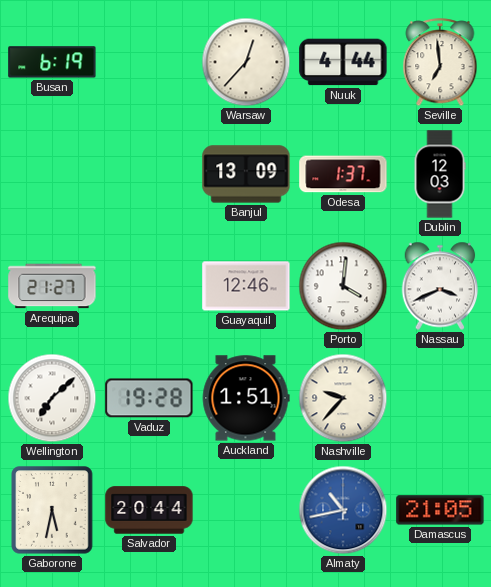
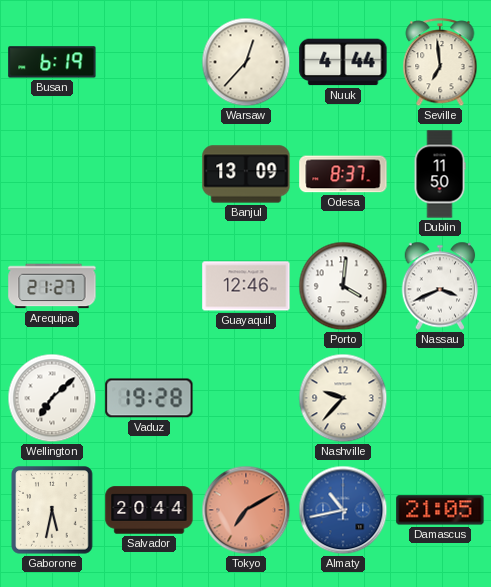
Odesa: 1:37 -> 8:37
Dublin: 12:03 -> 11:50
Auckland: 1:51 -> none
Tokyo: none -> 7:10
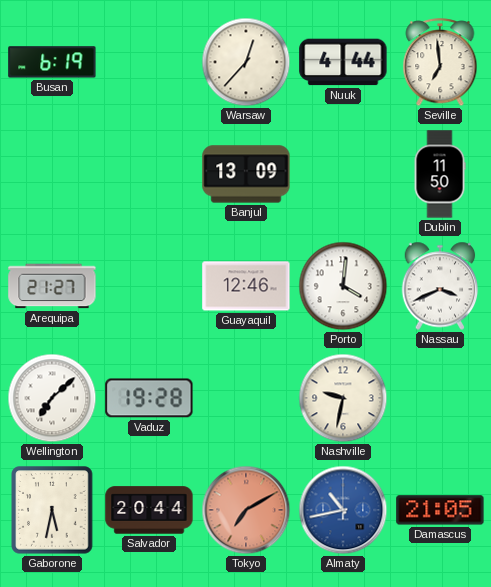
Odesa: 8:37 -> none
Nashville: 9:37 -> 9:32
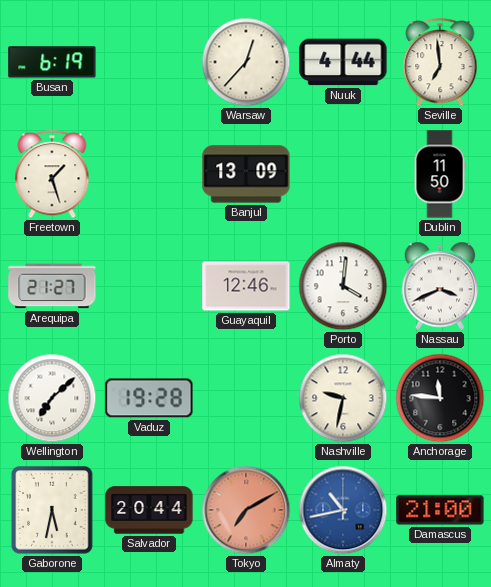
Freetown: none -> 1:27
Anchorage: none -> 11:46
Damascus: 21:05 -> 21:00
